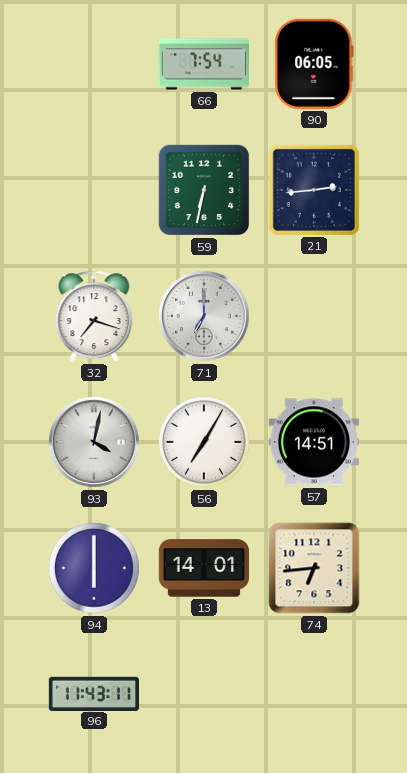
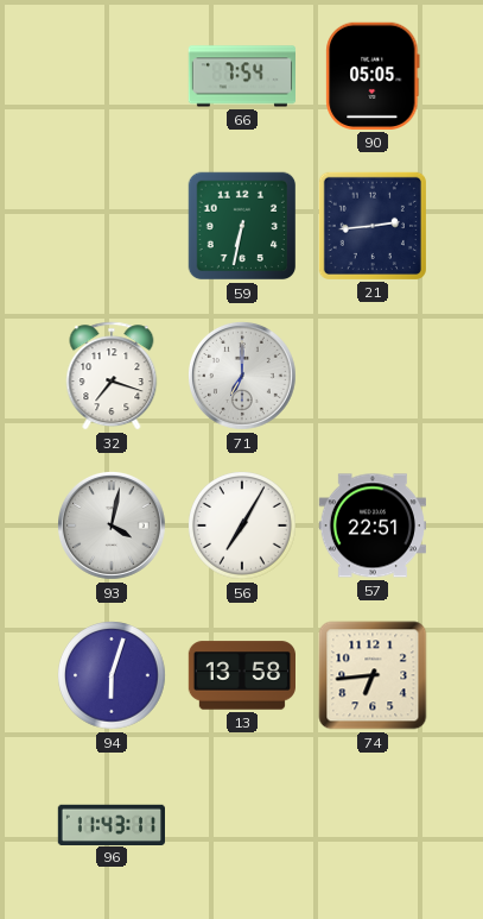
90: 06:05 -> 05:05
57: 14:51 -> 22:51
94: 6:00 -> 6:03
13: 14:01 -> 13:58
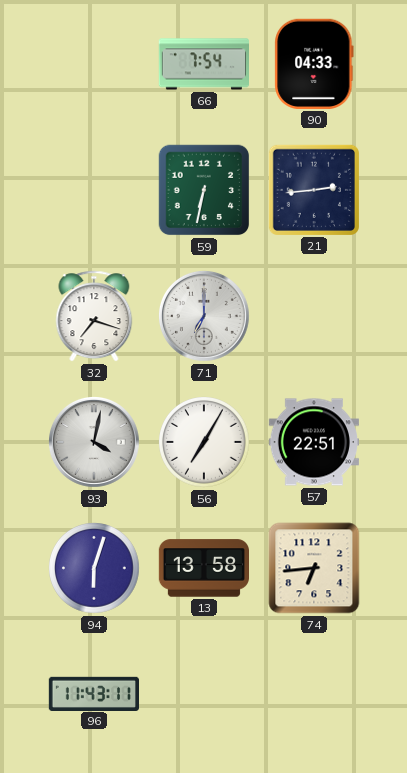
90: 05:05 -> 04:33
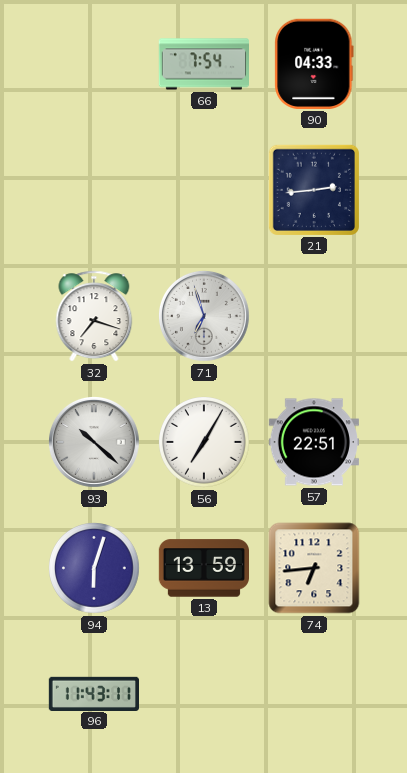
59: 6:32 -> none
71: 7:00 -> 6:57
93: 4:02 -> 10:22
13: 13:58 -> 13:59
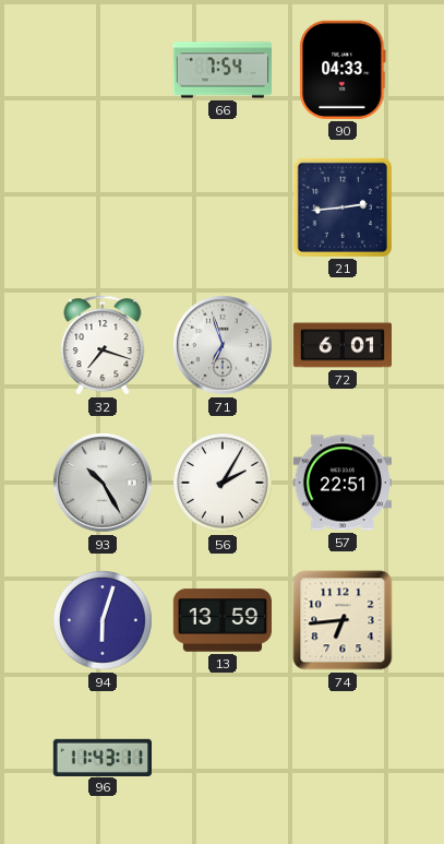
72: none -> 6:01
93: 10:22 -> 10:25
56: 7:05 -> 2:05
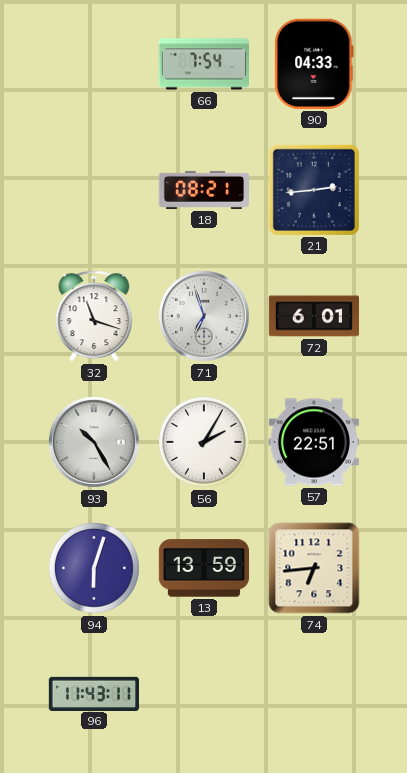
18: none -> 08:21
32: 7:18 -> 11:18
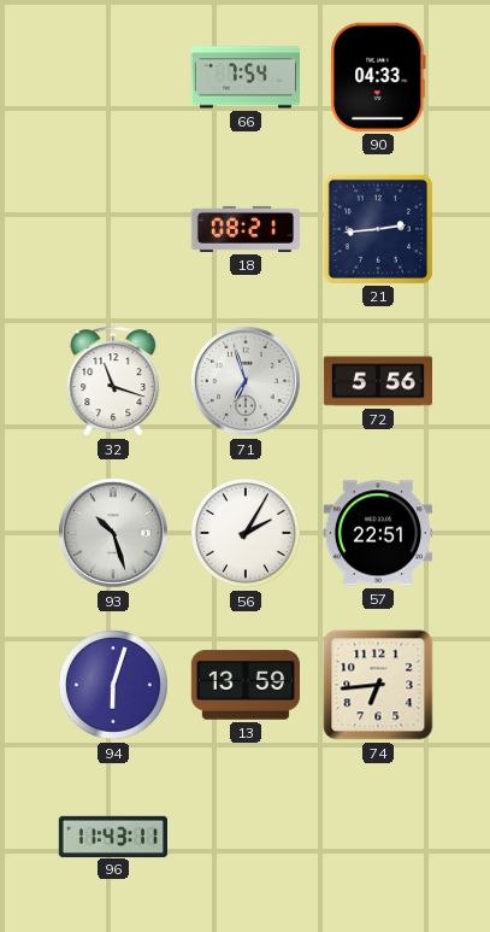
72: 6:01 -> 5:56
93: 10:25 -> 10:27
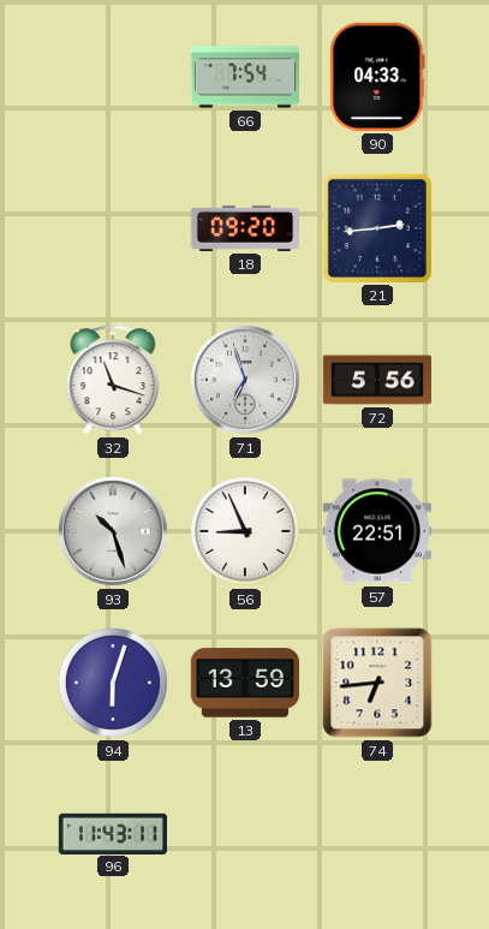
18: 08:21 -> 09:20
56: 2:05 -> 8:56
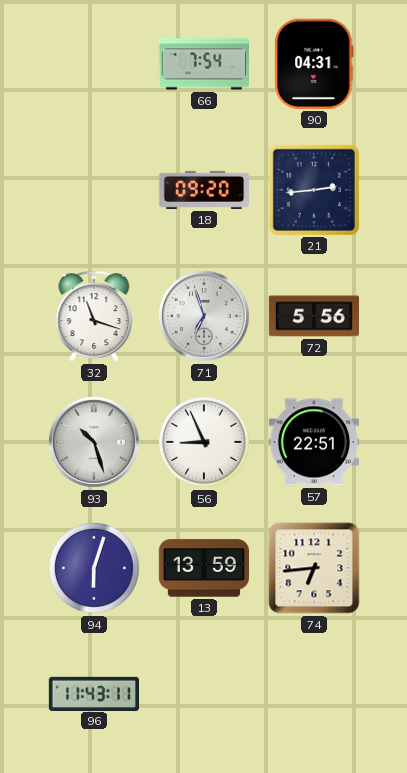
90: 04:33 -> 04:31
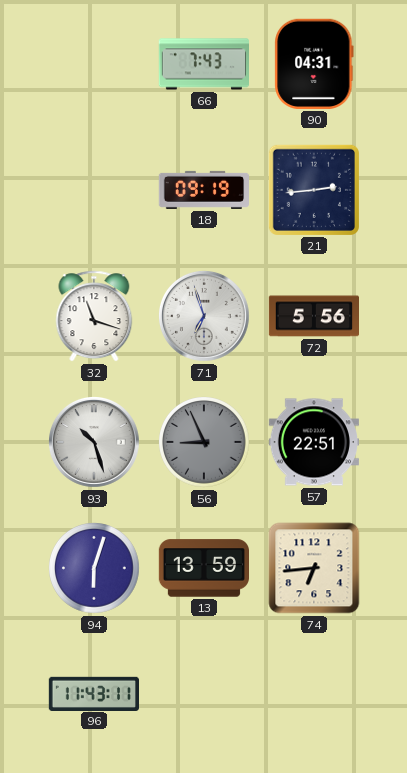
66: 7:54 -> 7:43
18: 09:20 -> 09:19
56 dial: white -> grey
